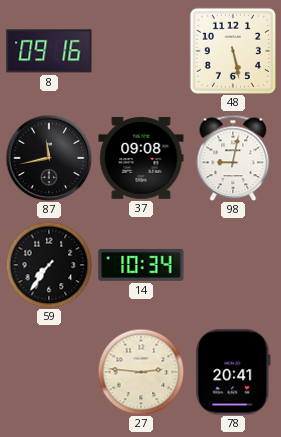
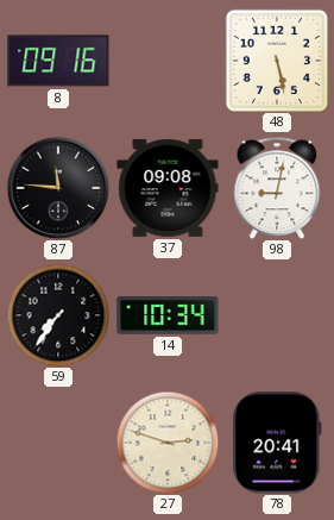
87: 11:43 -> 11:46
27: 2:46 -> 2:48
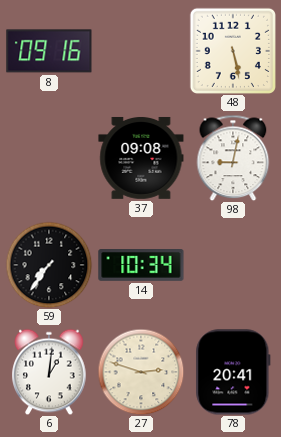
87: 11:46 -> none
6: none -> 1:01
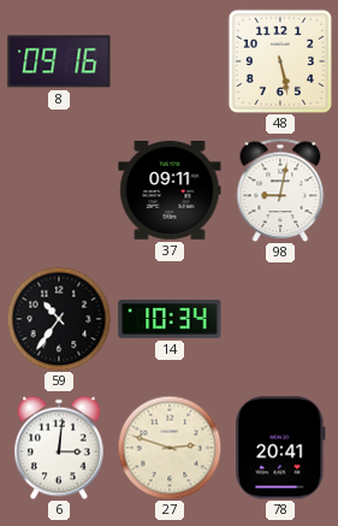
37: 09:08 -> 09:11
59: 7:36 -> 10:36
6: 1:01 -> 3:01
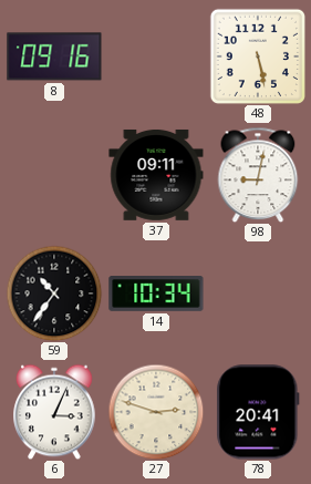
6: 3:01 -> 3:04
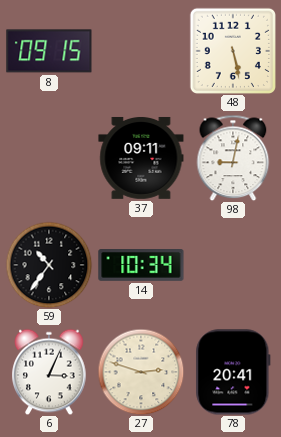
8: 09:16 -> 09:15
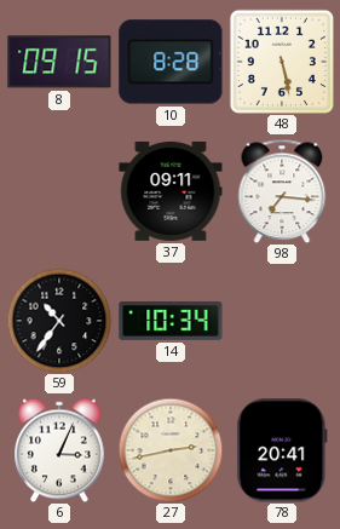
10: none -> 8:28
98: 9:02 -> 7:16
27: 2:48 -> 2:43
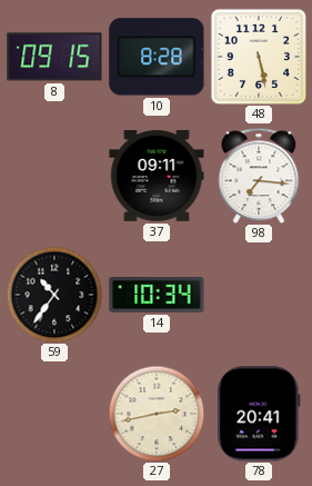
6: 3:04 -> none
